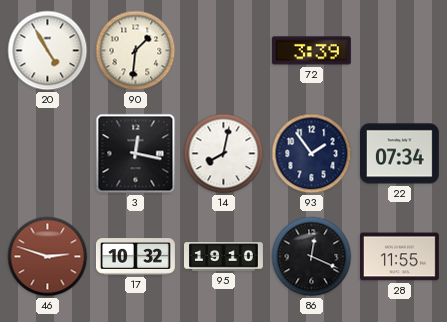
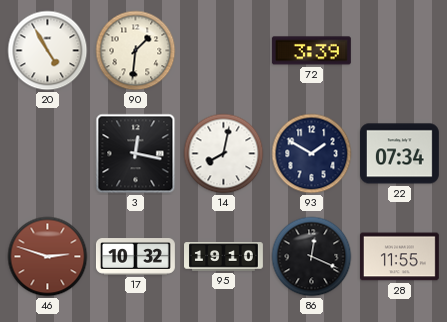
93: 1:54 -> 1:50
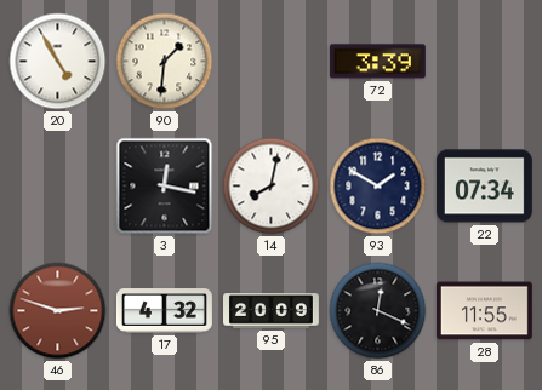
17: 10:32 -> 4:32
95: 19:10 -> 20:09
